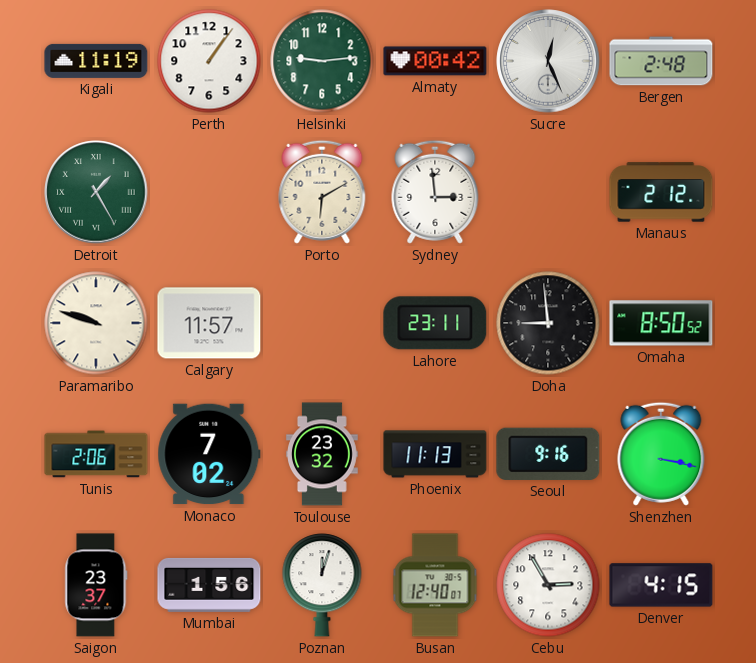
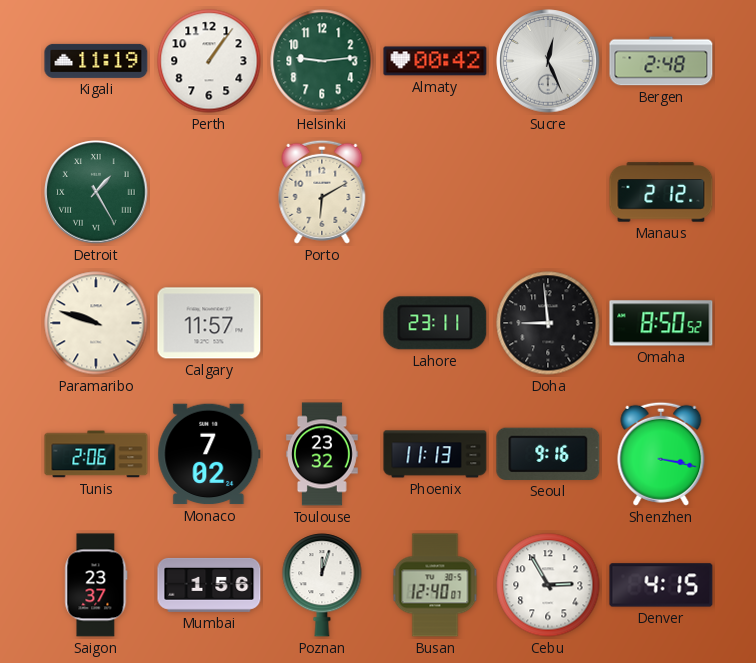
Sydney: 2:59 -> none
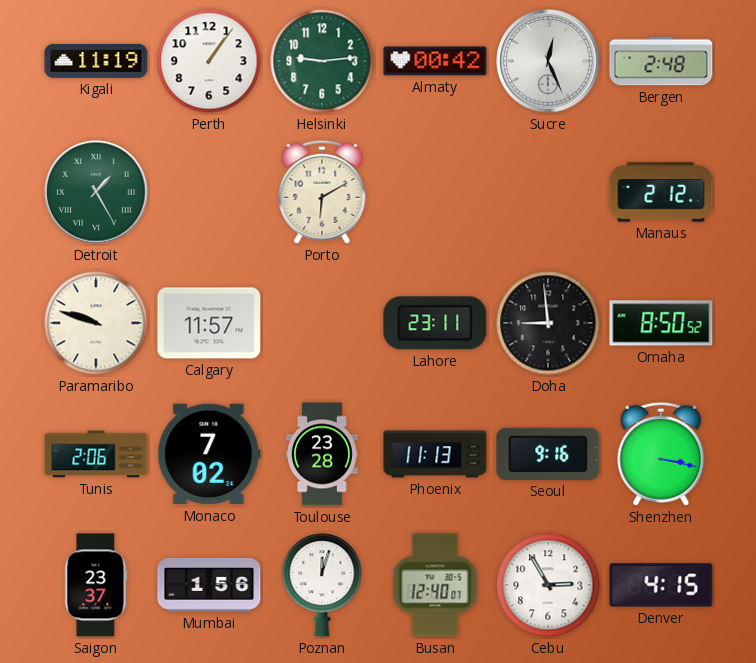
Toulouse: 23:32 -> 23:28
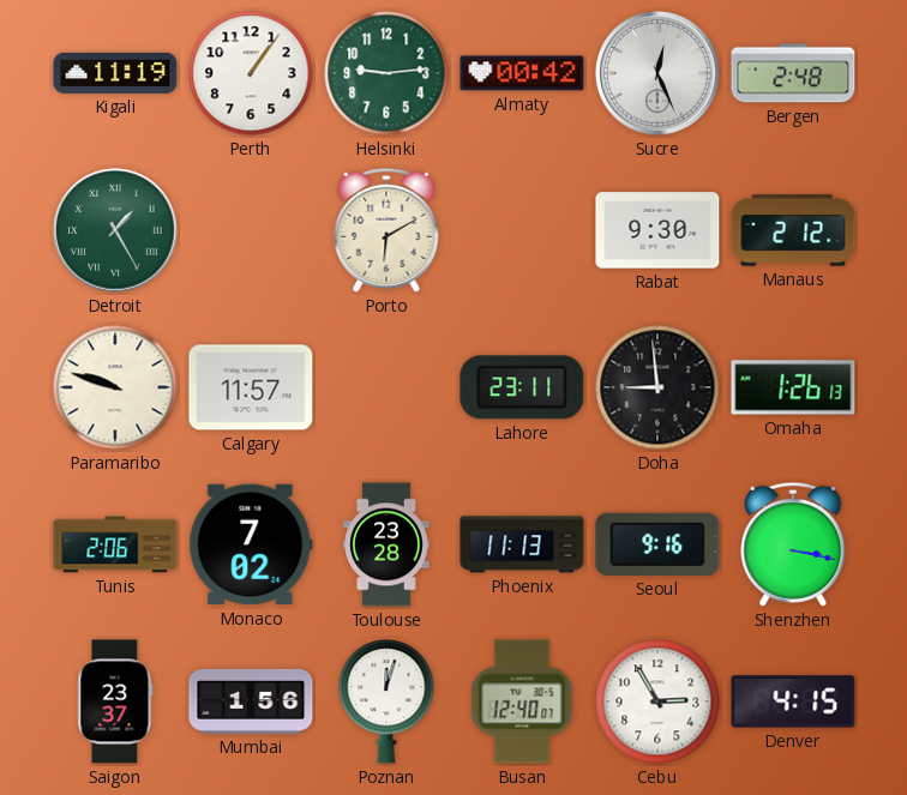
Rabat: none -> 9:30
Omaha: 8:50 -> 1:26
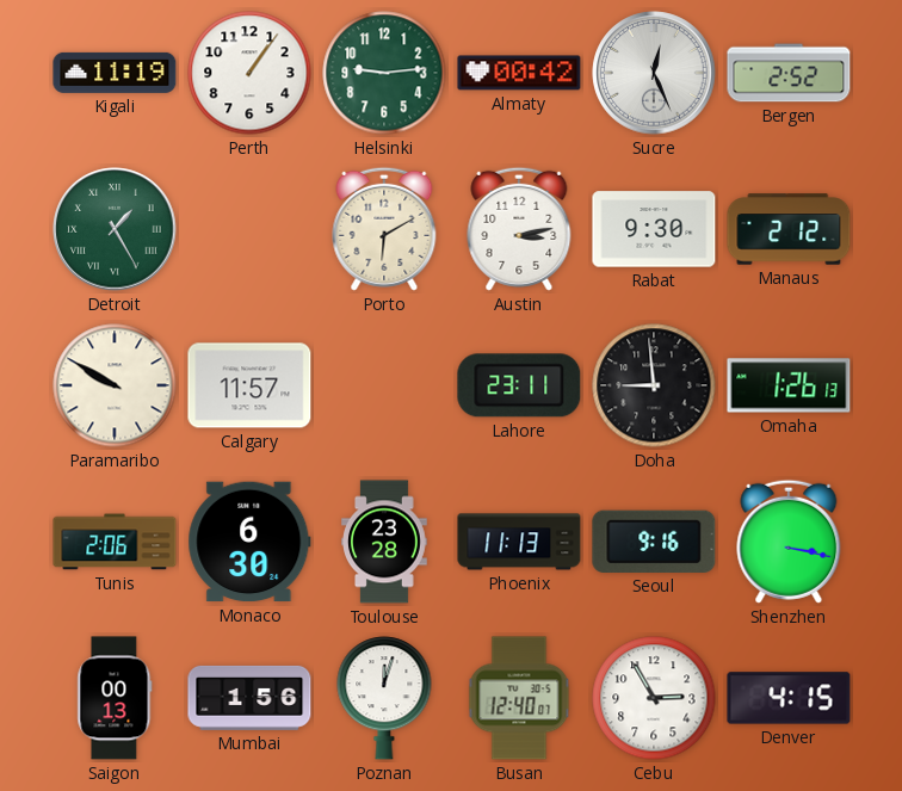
Bergen: 2:48 -> 2:52
Austin: none -> 3:13
Paramaribo: 9:48 -> 9:50
Monaco: 7:02 -> 6:30
Saigon: 23:37 -> 00:13
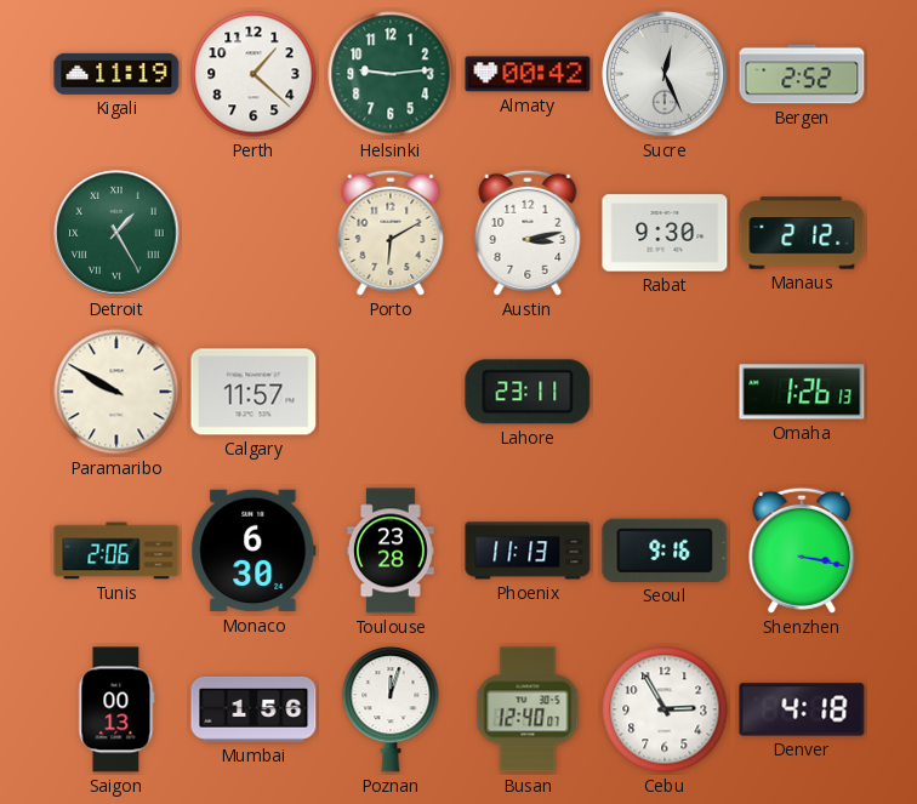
Perth: 1:06 -> 1:22
Doha: 8:59 -> none
Denver: 4:15 -> 4:18
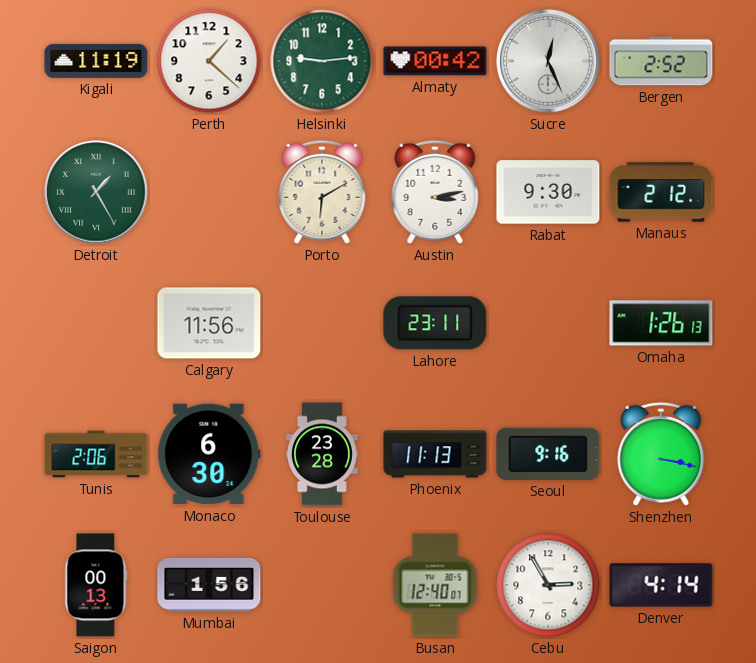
Paramaribo: 9:50 -> none
Calgary: 11:57 -> 11:56
Poznan: 12:03 -> none
Denver: 4:18 -> 4:14
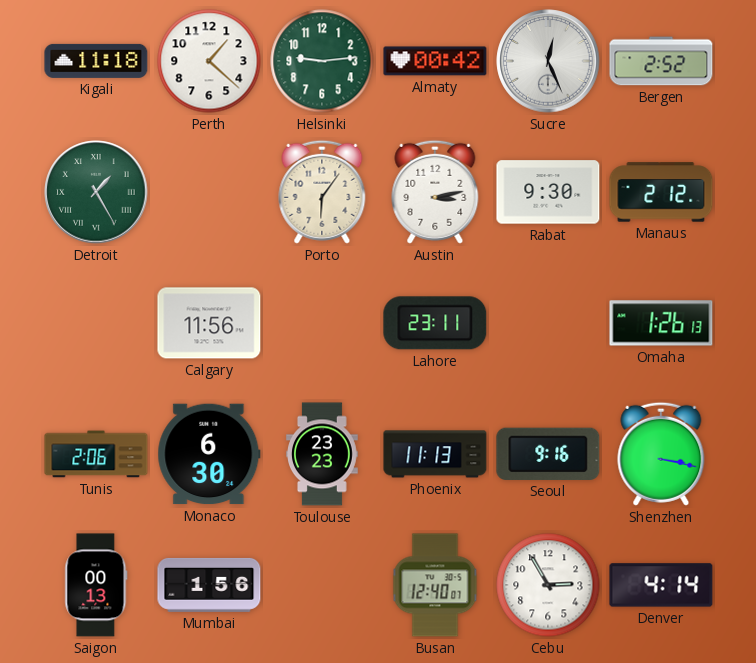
Kigali: 11:19 -> 11:18
Porto: 6:10 -> 6:06
Toulouse: 23:28 -> 23:23
